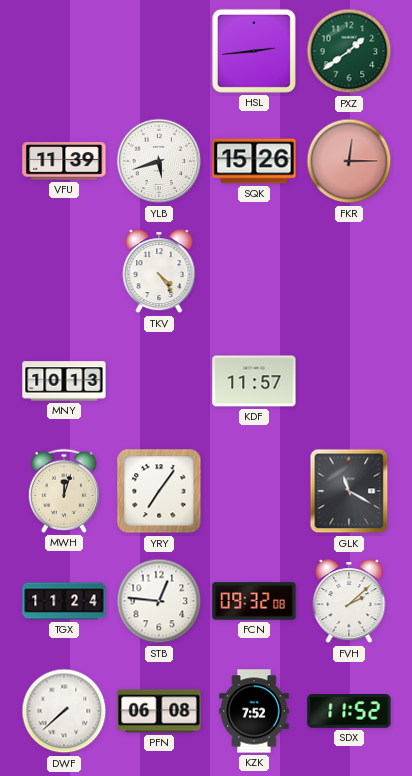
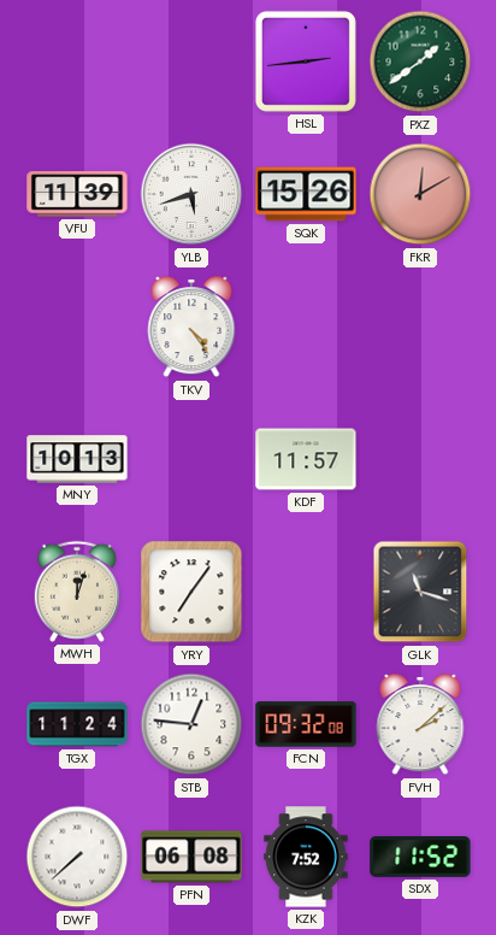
FKR: 12:15 -> 12:10
GLK: 11:20 -> 11:18
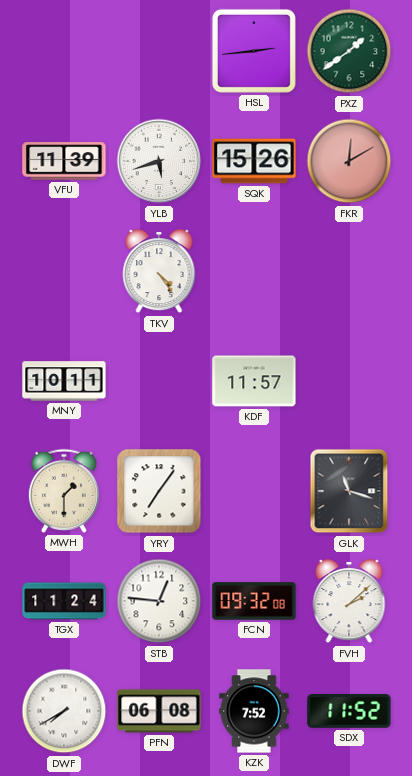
MNY: 10:13 -> 10:11
MWH: 12:03 -> 1:30
DWF: 7:38 -> 7:40
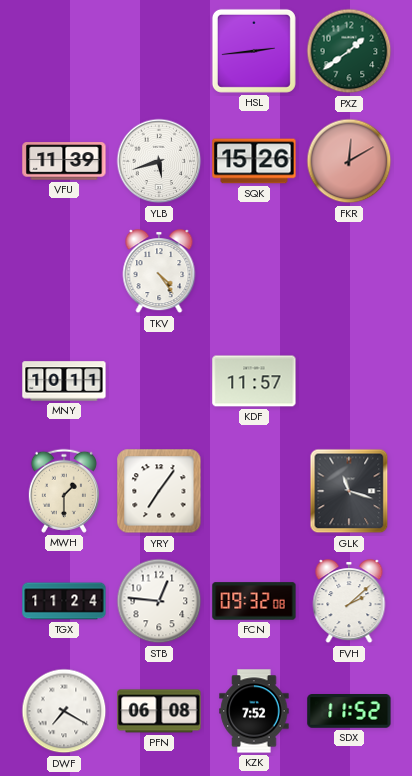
DWF: 7:40 -> 7:20
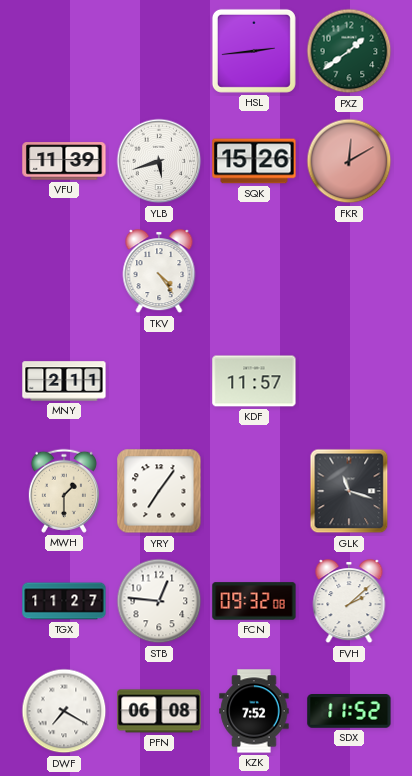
MNY: 10:11 -> 2:11
TGX: 11:24 -> 11:27
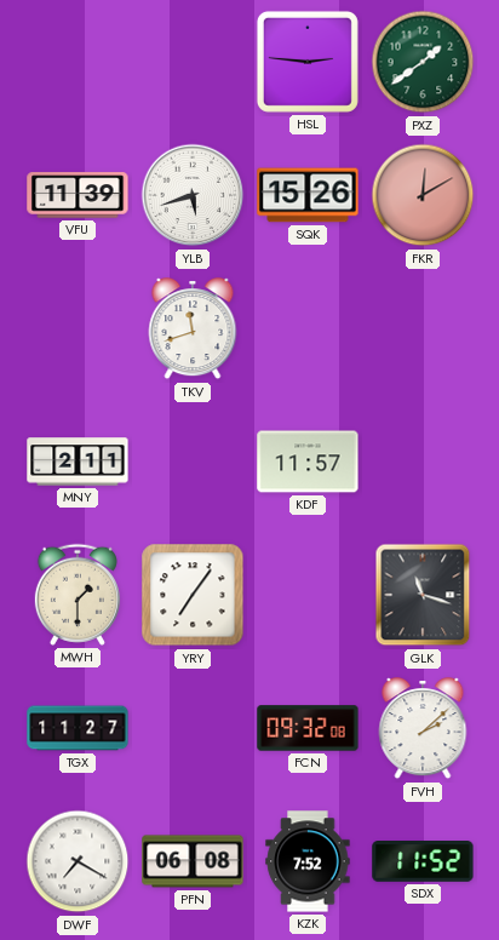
HSL: 2:44 -> 2:46
TKV: 4:24 -> 11:42
STB: 12:46 -> none
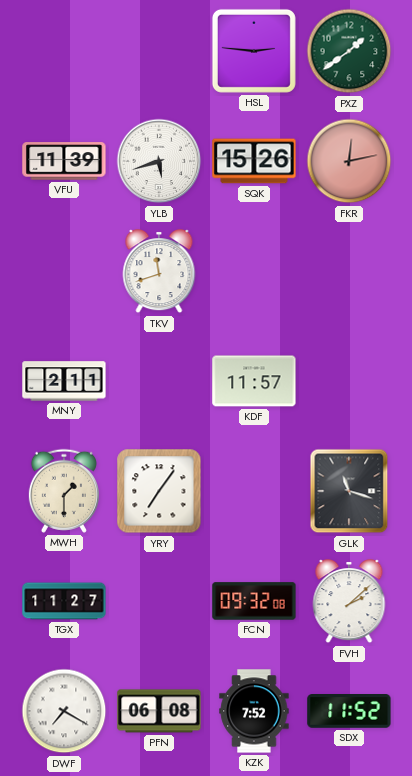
FKR: 12:10 -> 12:13
